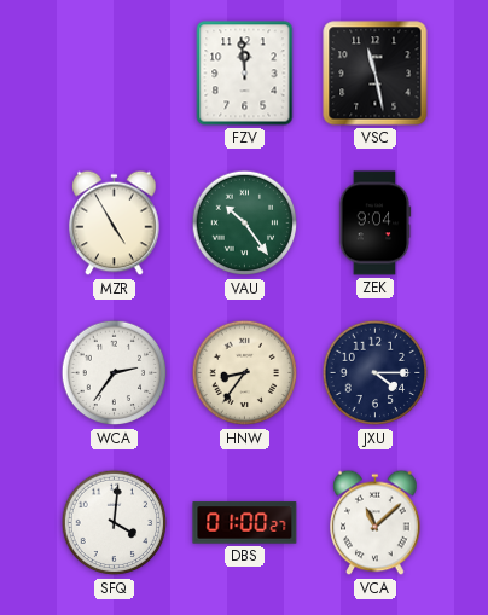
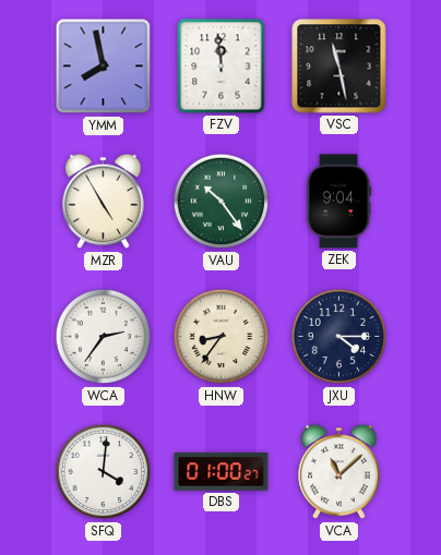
YMM: none -> 7:58
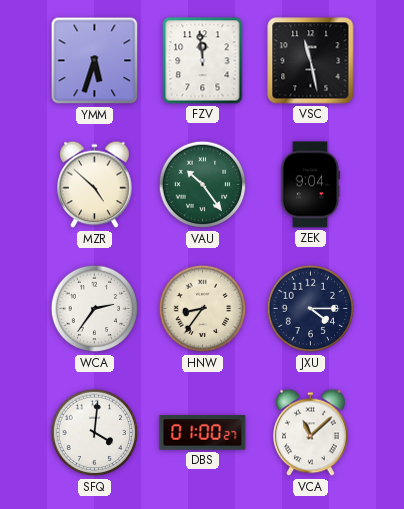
YMM: 7:58 -> 5:33
MZR: 4:55 -> 4:52
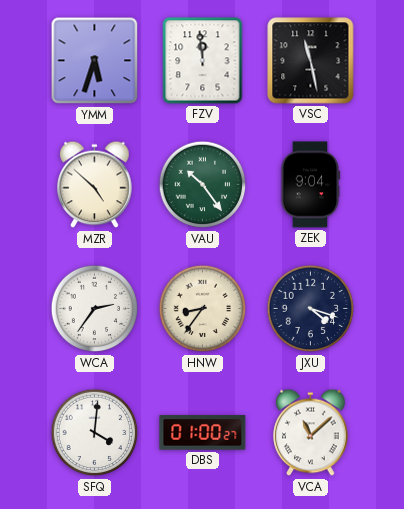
JXU: 4:15 -> 4:18
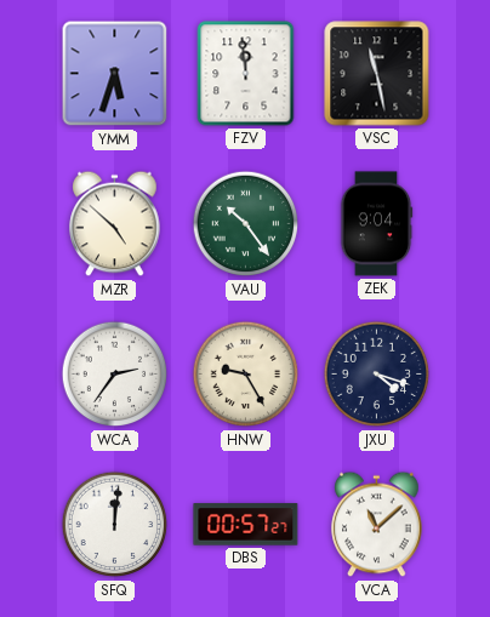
HNW: 8:36 -> 9:25
SFQ: 4:01 -> 12:01
DBS: 01:00 -> 00:57
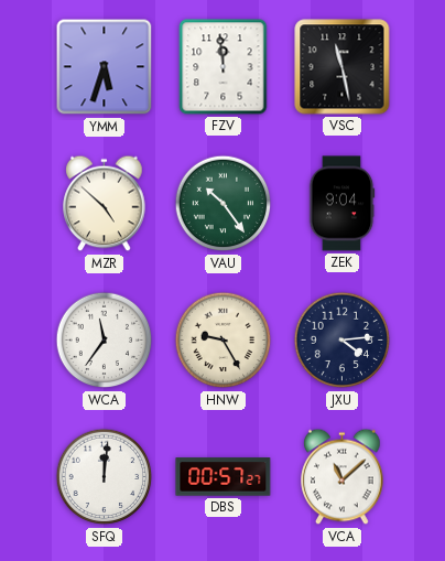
WCA: 2:36 -> 11:36
JXU: 4:18 -> 4:14
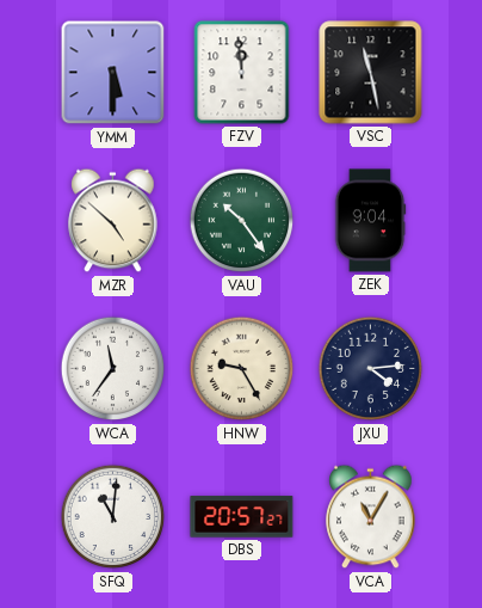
YMM: 5:33 -> 5:30
SFQ: 12:01 -> 11:01
DBS: 00:57 -> 20:57
VCA: 11:08 -> 11:05
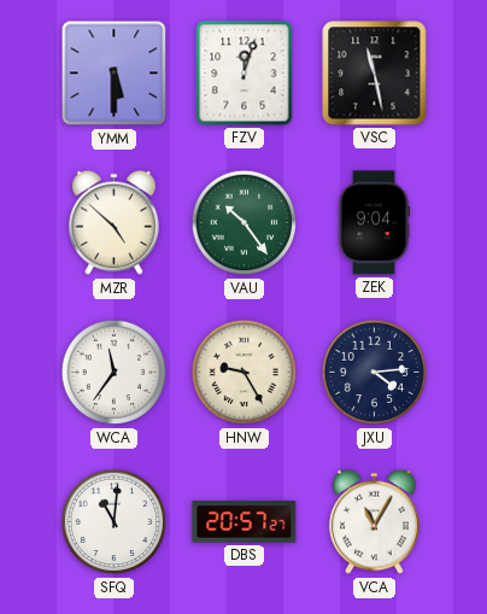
FZV: 11:59 -> 12:03
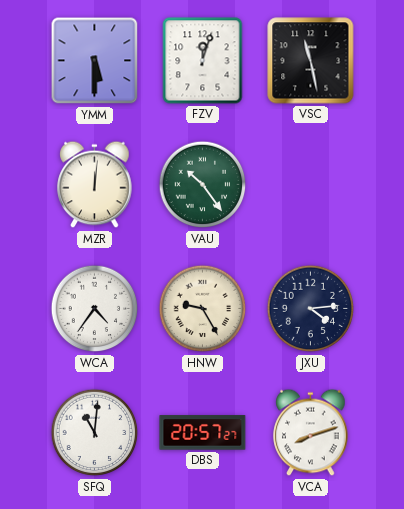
MZR: 4:52 -> 12:01
ZEK: 9:04 -> none
WCA: 11:36 -> 4:36
VCA: 11:05 -> 8:12
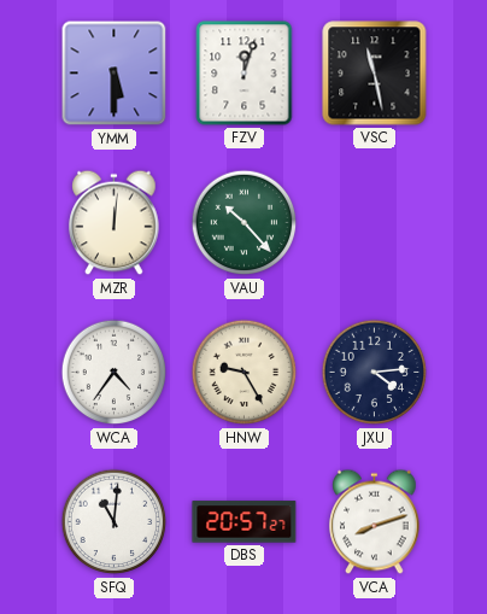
VAU: 10:24 -> 10:23
